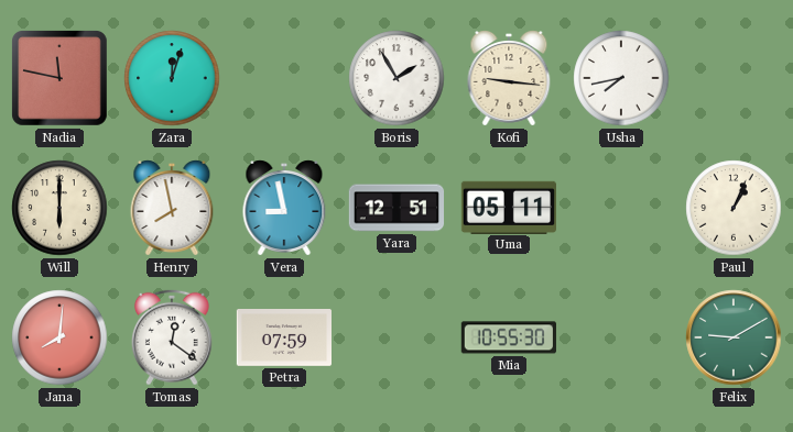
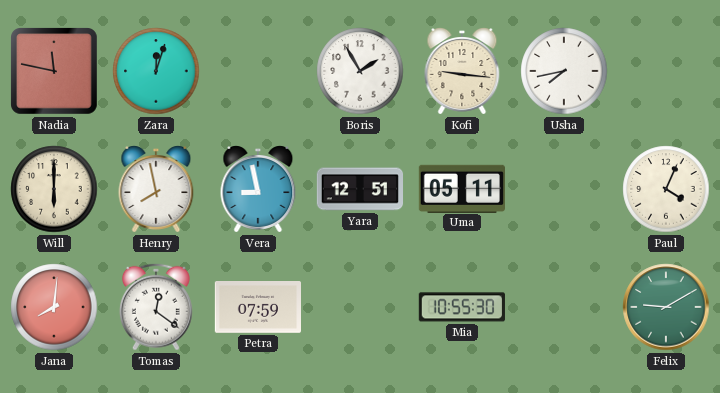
Paul: 1:04 -> 4:04
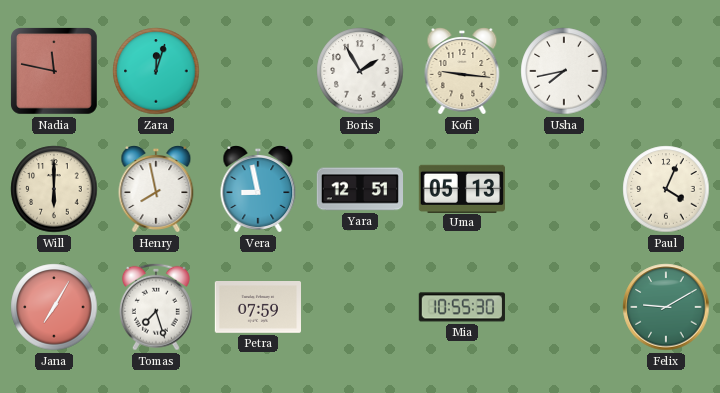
Uma: 05:11 -> 05:13
Jana: 8:01 -> 7:05
Tomas: 12:21 -> 7:27
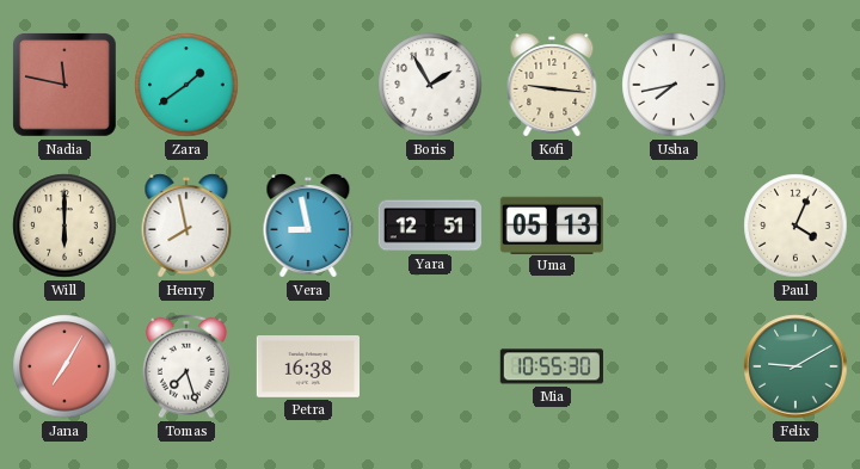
Zara: 12:03 -> 1:39
Petra: 07:59 -> 16:38
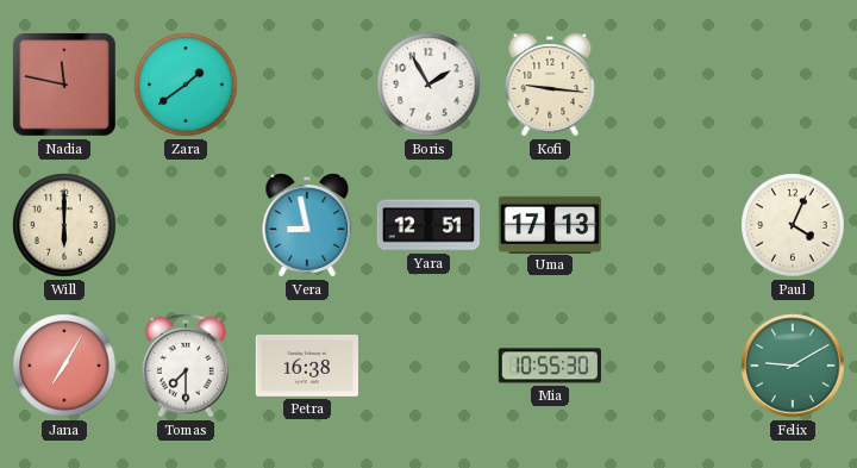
Usha: 7:43 -> none
Henry: 7:58 -> none
Uma: 05:13 -> 17:13
Tomas: 7:27 -> 7:30
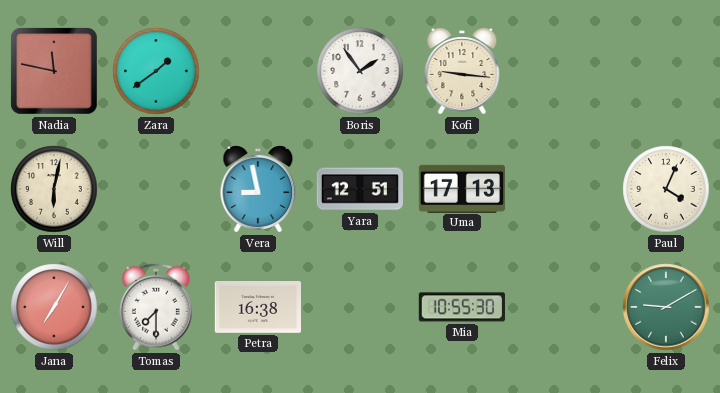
Boris: 1:55 -> 1:54
Will: 6:00 -> 6:02
